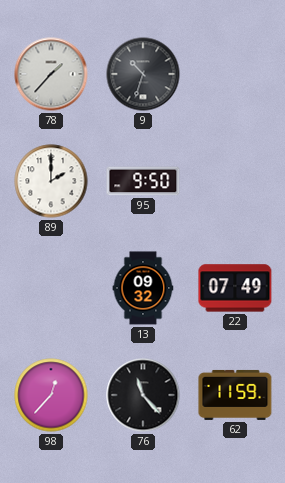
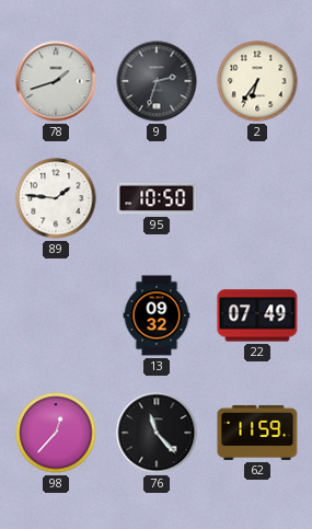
78: 1:37 -> 1:42
9: 10:33 -> 2:33
2: none -> 6:36
89: 2:00 -> 1:46
95: 9:50 -> 10:50
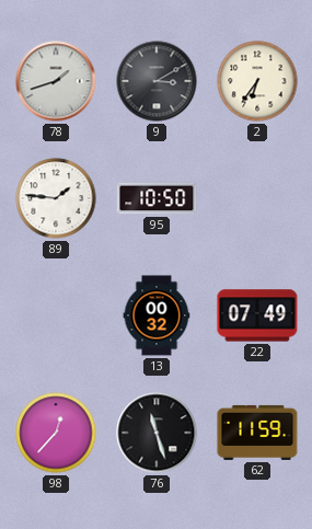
9: 2:33 -> 3:10
13: 09:32 -> 00:32
76: 11:23 -> 11:27
